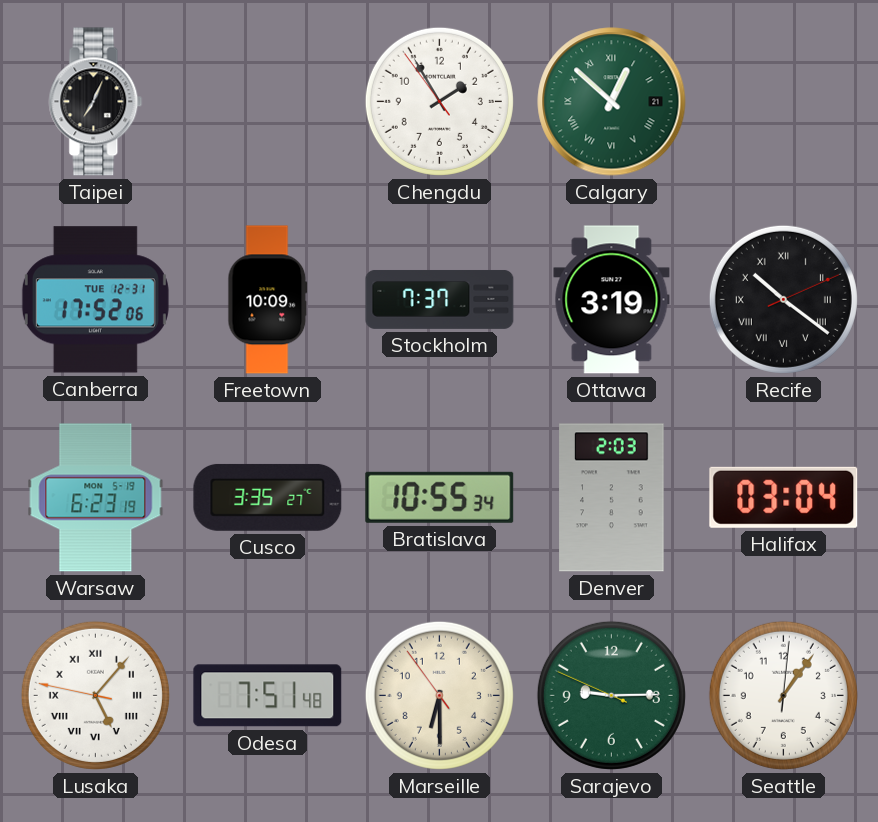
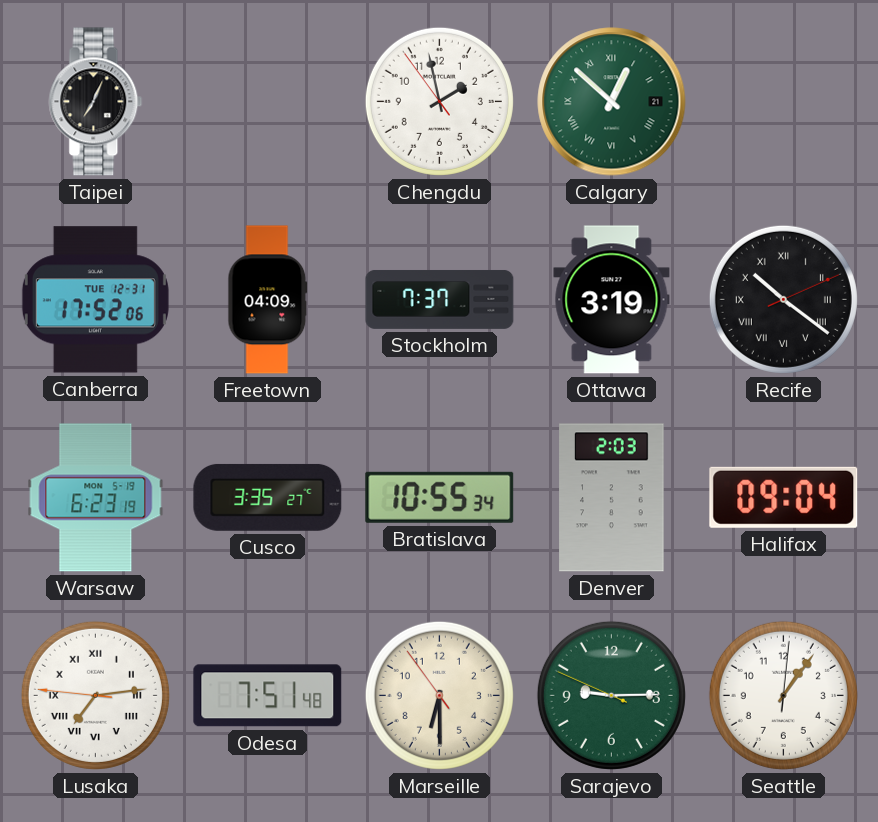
Chengdu: 1:54 -> 1:57
Freetown: 10:09 -> 04:09
Halifax: 03:04 -> 09:04
Lusaka: 5:06 -> 7:13
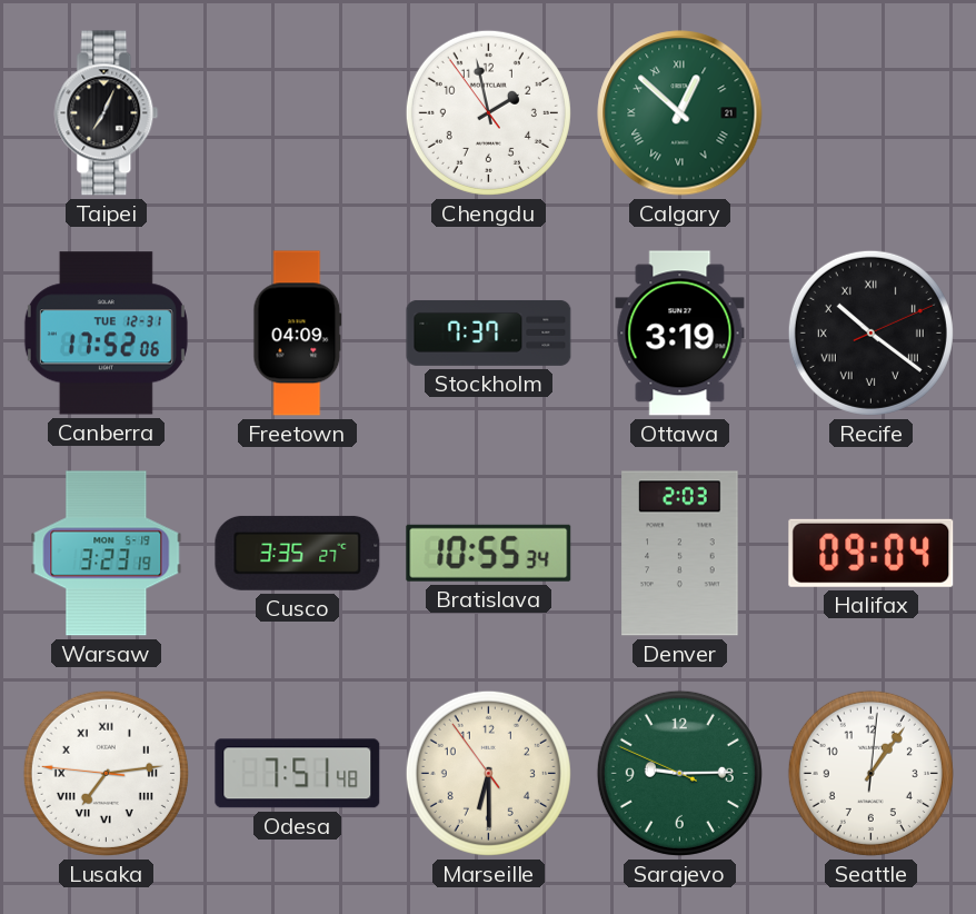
Warsaw: 6:23 -> 3:23
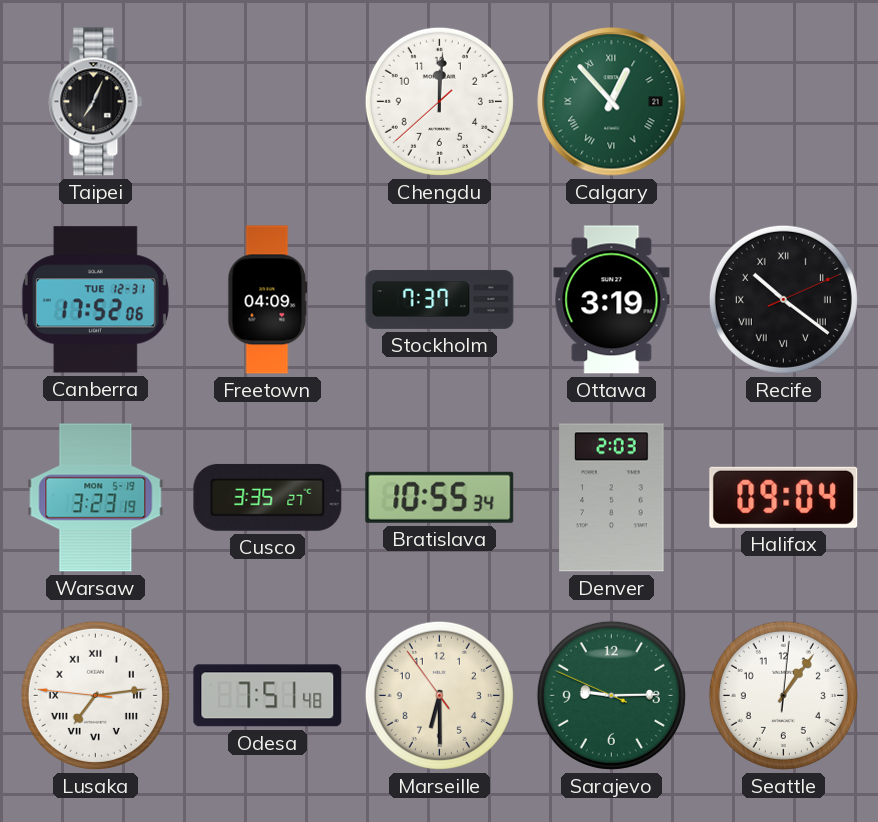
Chengdu: 1:57 -> 12:00
Calgary: 12:52 -> 12:53
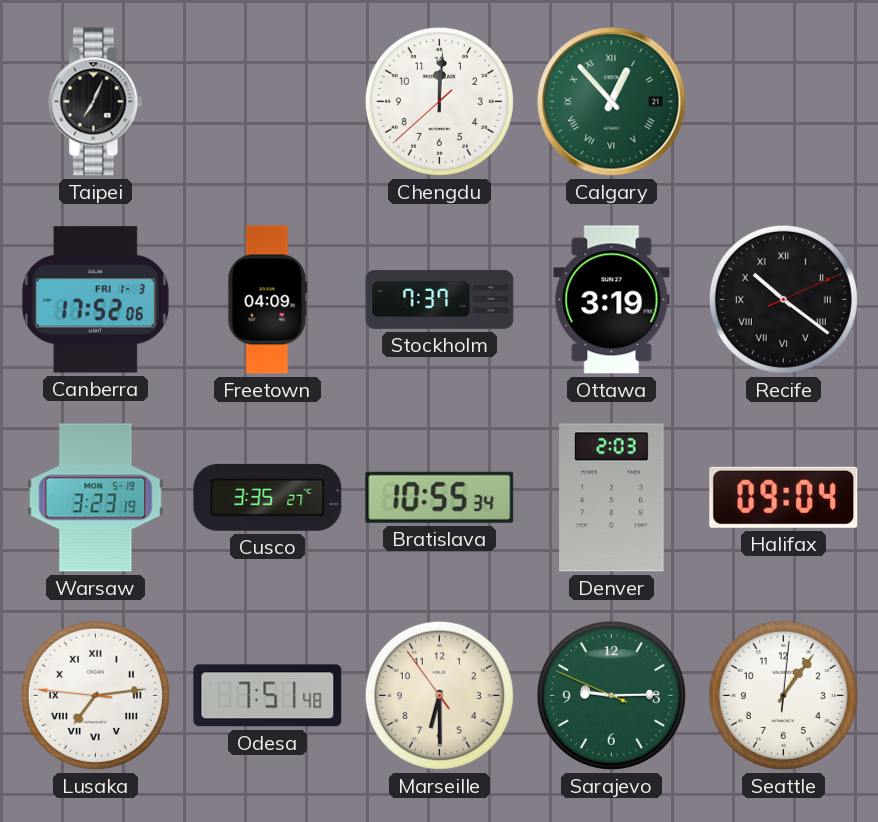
Canberra date: TUE 12-31 -> FRI 1-3
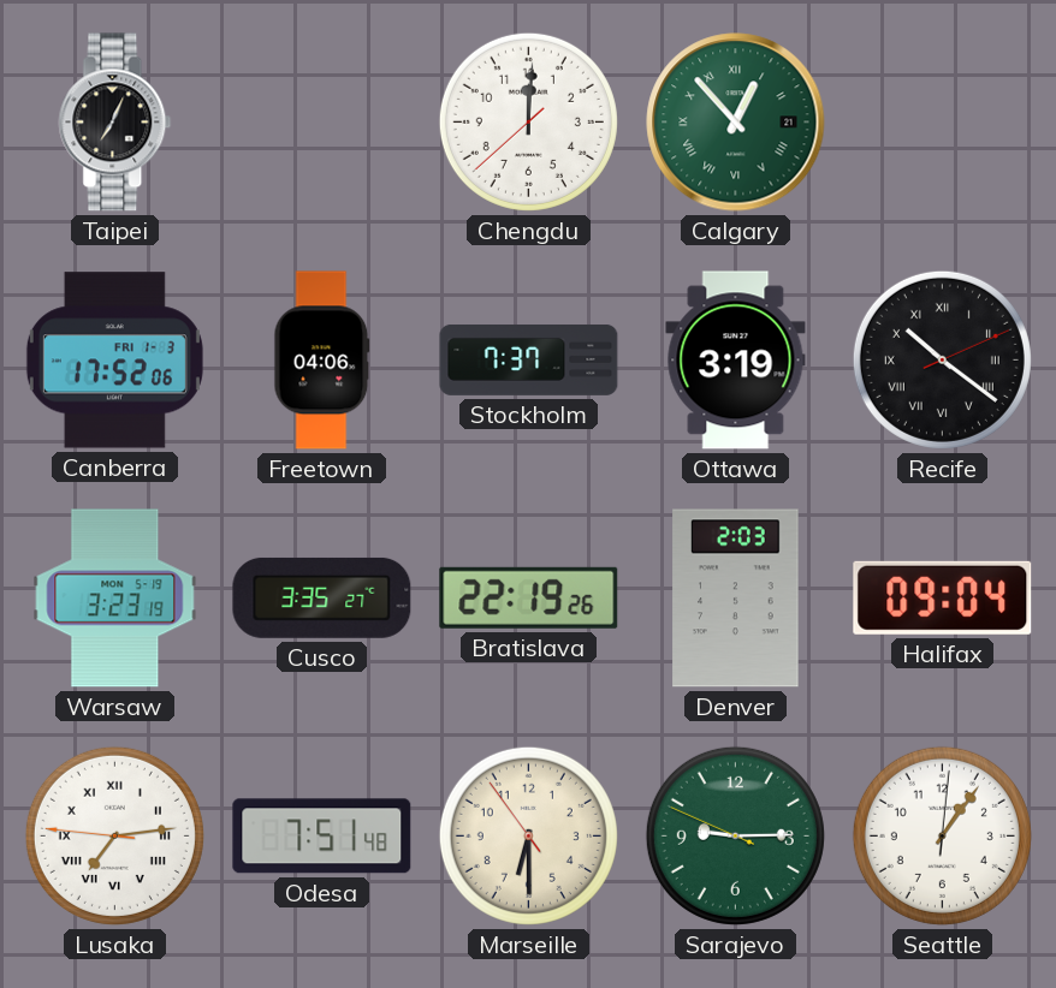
Freetown: 04:09 -> 04:06
Bratislava: 10:55 -> 22:19
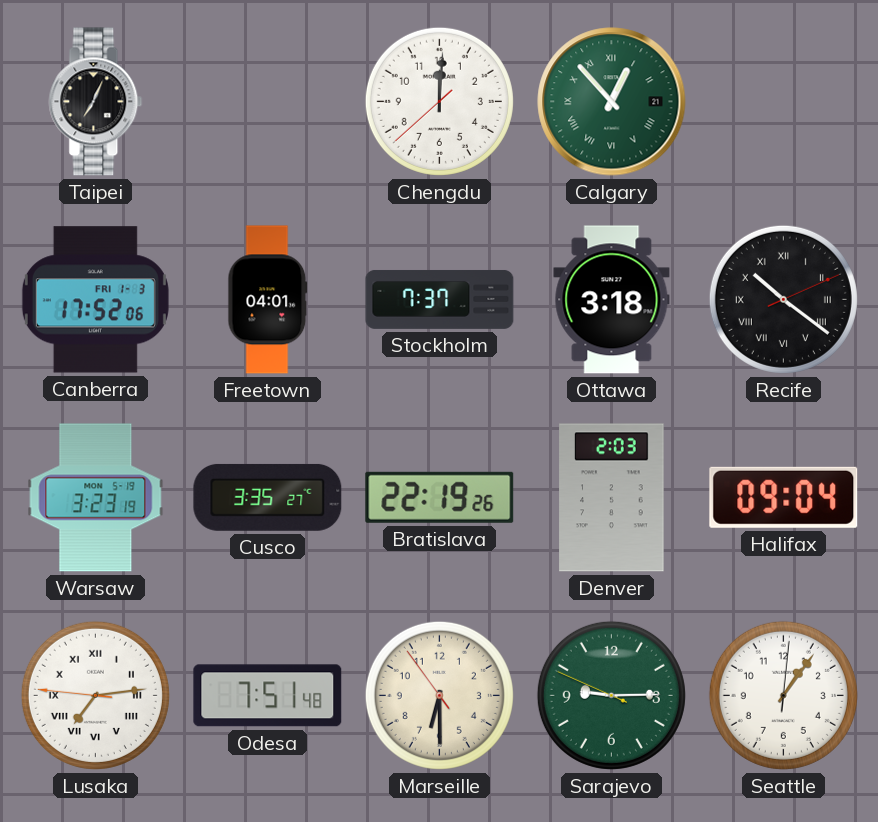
Freetown: 04:06 -> 04:01
Ottawa: 3:19 -> 3:18
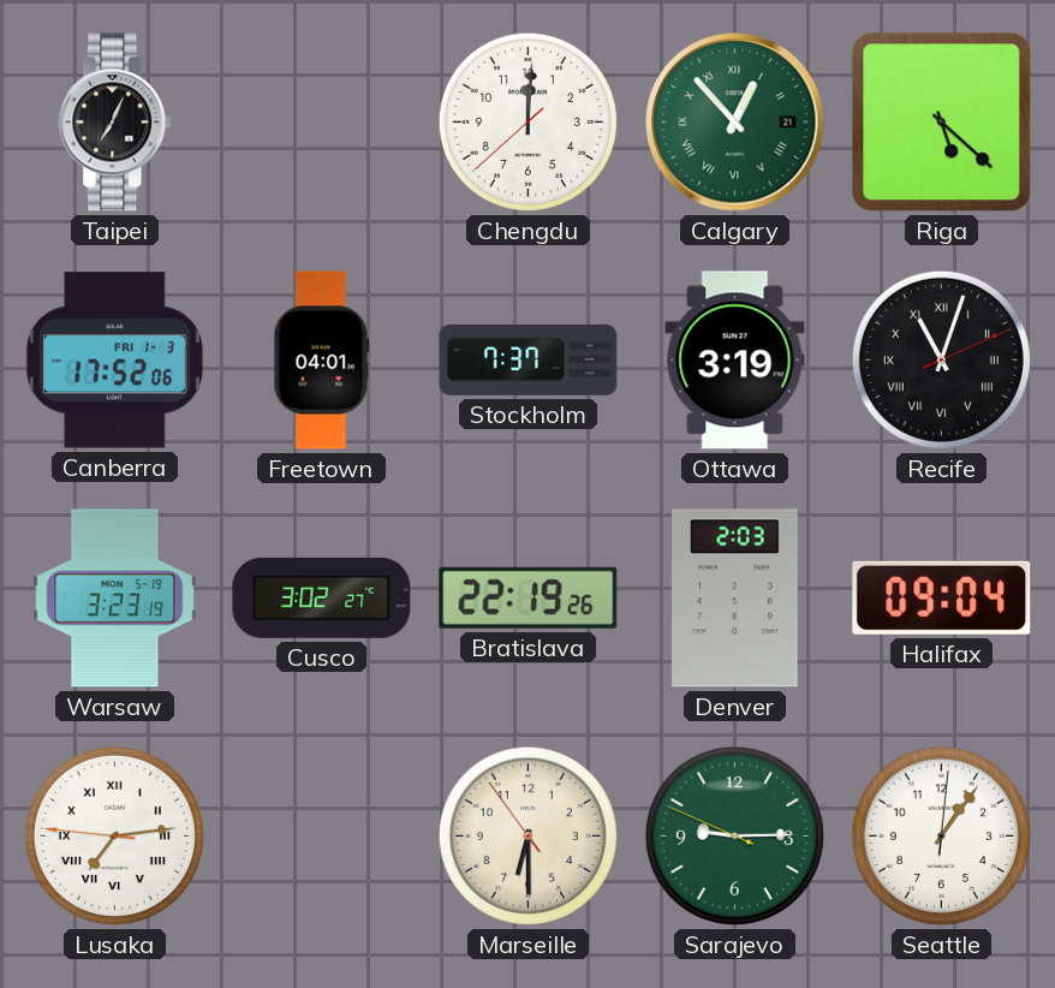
Riga: none -> 5:22
Ottawa: 3:18 -> 3:19
Recife: 10:21 -> 11:03
Cusco: 3:35 -> 3:02
Odesa: 7:51 -> none
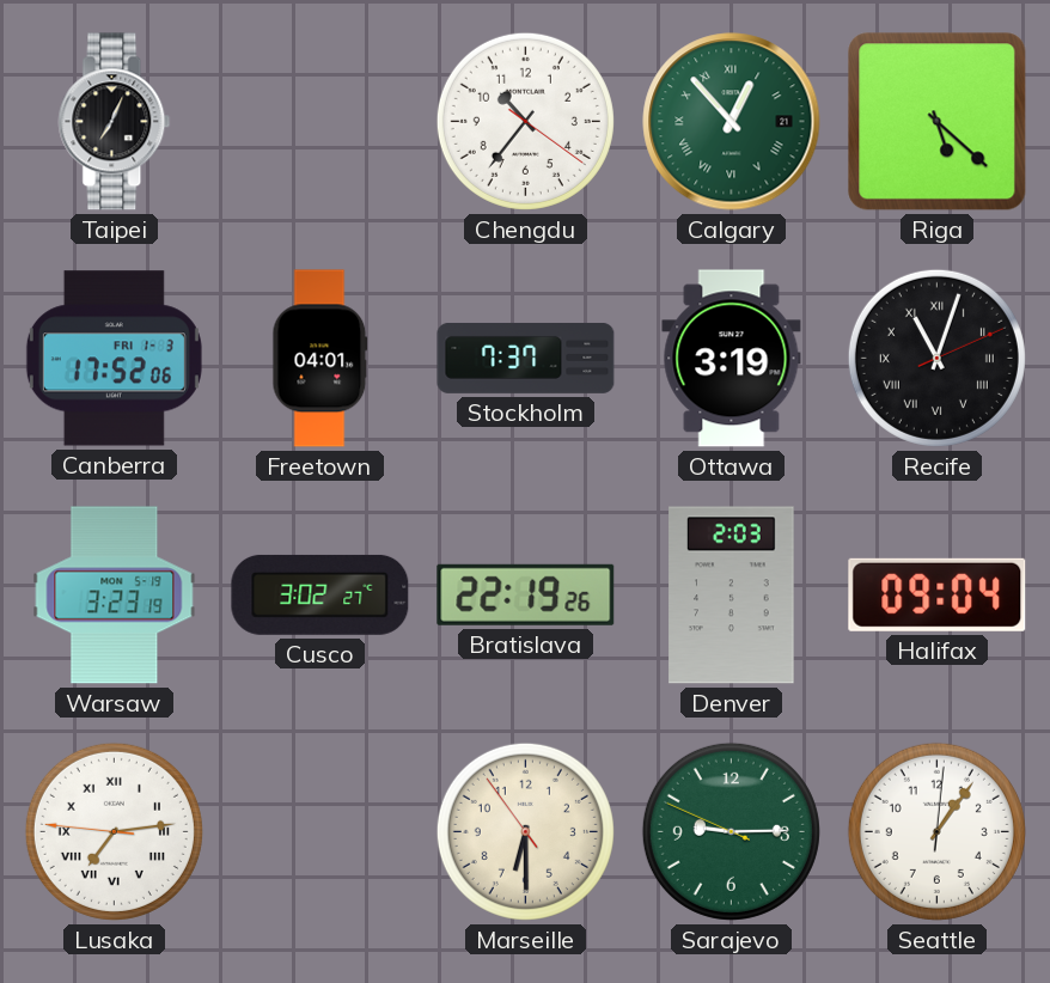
Chengdu: 12:00 -> 10:36
